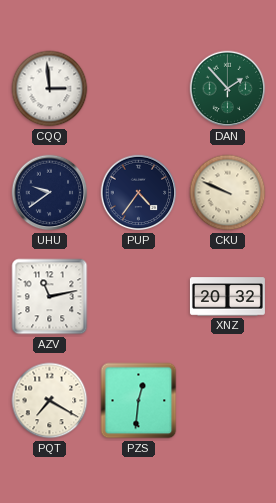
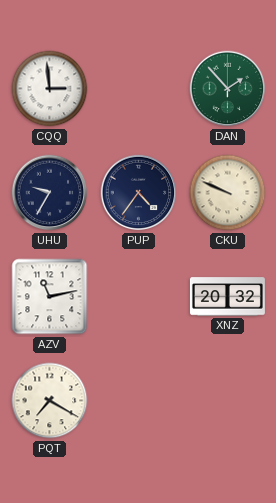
UHU: 9:39 -> 9:35
PZS: 12:31 -> none
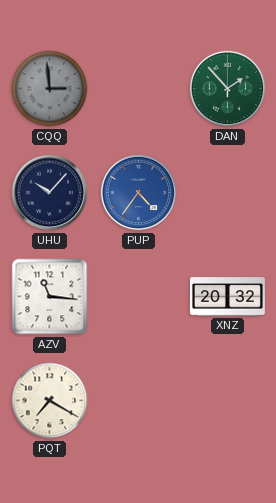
CQQ dial: white -> grey
UHU: 9:35 -> 10:07
PUP dial: navy -> blue
CKU: 9:49 -> none
AZV: 11:13 -> 11:16
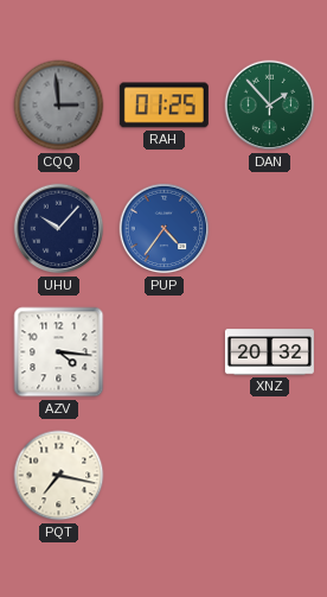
RAH: none -> 01:25
AZV: 11:16 -> 4:16
PQT: 7:20 -> 7:17
